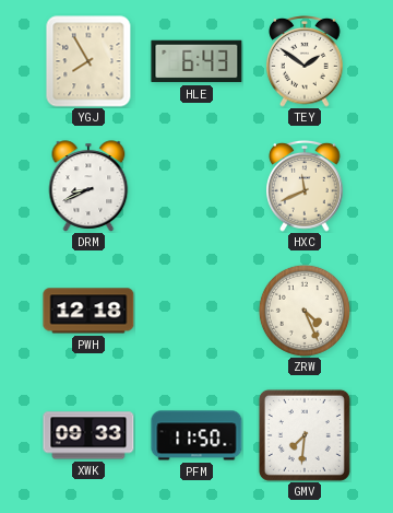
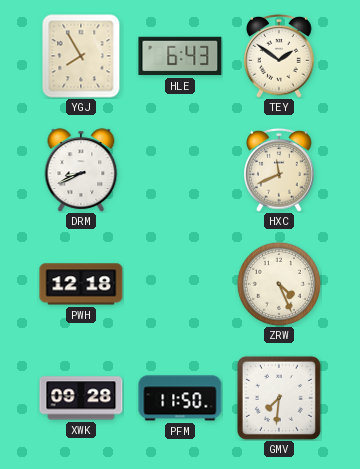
XWK: 09:33 -> 09:28
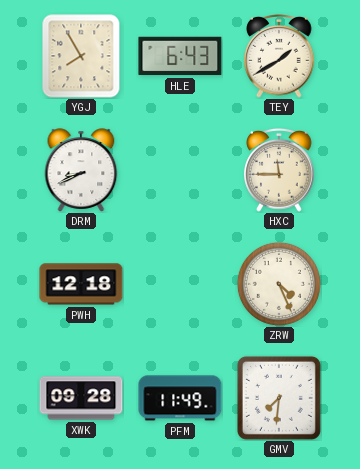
TEY: 1:51 -> 1:40
HXC: 11:41 -> 11:45
PFM: 11:50 -> 11:49
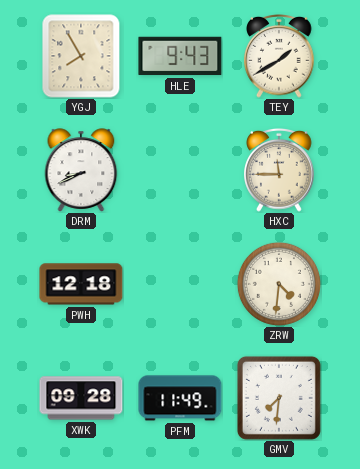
HLE: 6:43 -> 9:43
ZRW: 4:26 -> 4:31
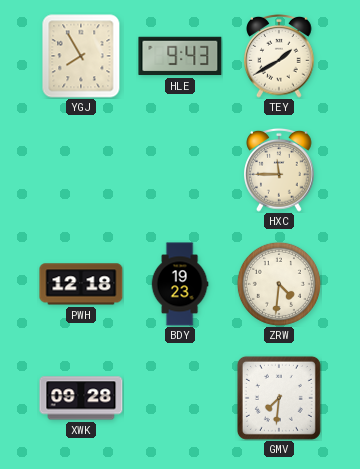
DRM: 8:41 -> none
BDY: none -> 19:23
PFM: 11:49 -> none
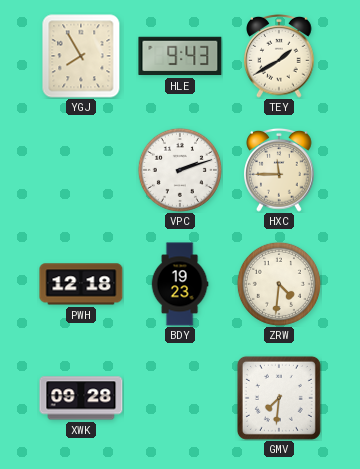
VPC: none -> 2:12
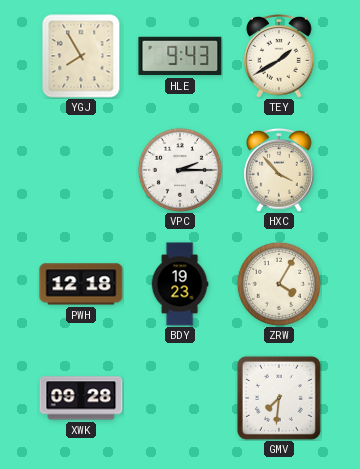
VPC: 2:12 -> 2:15
HXC: 11:45 -> 3:53
ZRW: 4:31 -> 4:05
